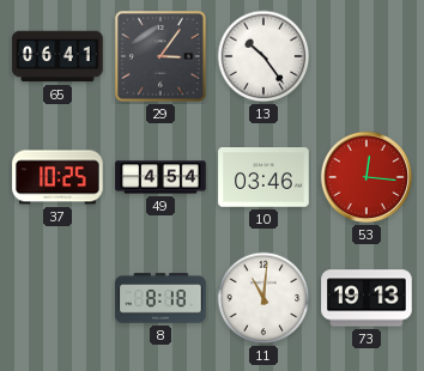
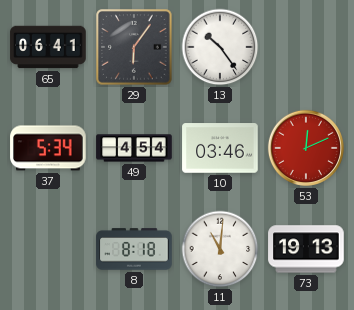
29: 3:06 -> 6:06
37: 10:25 -> 5:34
53: 12:16 -> 12:11
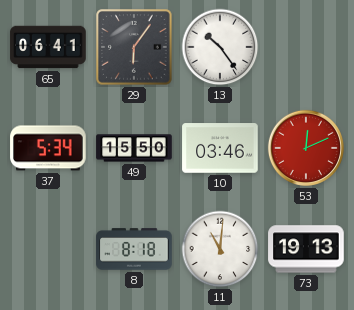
49: 4:54 -> 15:50
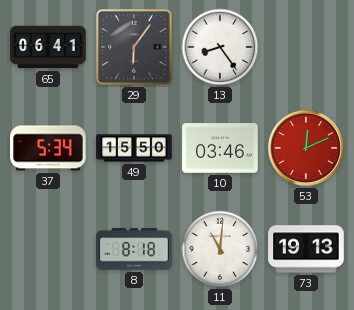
13: 10:24 -> 8:24
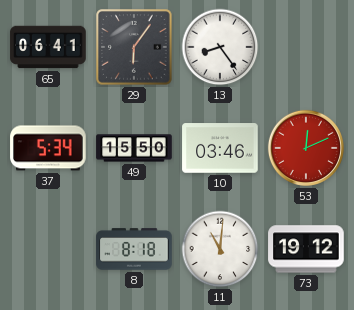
73: 19:13 -> 19:12
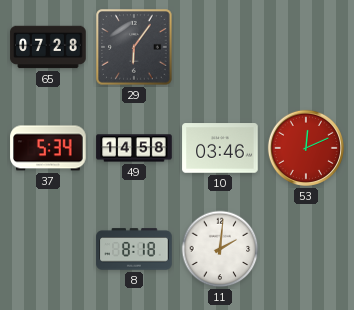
65: 06:41 -> 07:28
13: 8:24 -> none
49: 15:50 -> 14:58
11: 11:01 -> 2:01
73: 19:12 -> none
